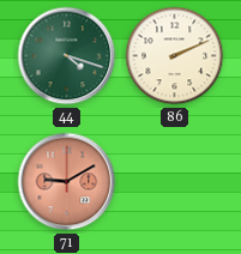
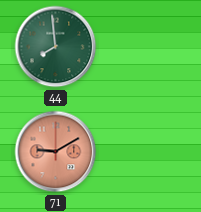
44: 4:18 -> 7:59
86: 2:11 -> none
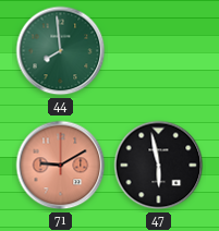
47: none -> 5:58
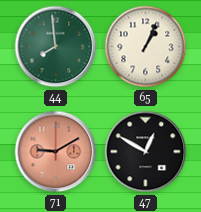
65: none -> 1:04
47: 5:58 -> 12:50
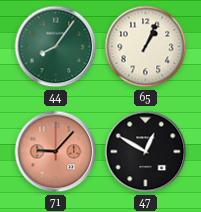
44: 7:59 -> 8:06
71: 9:10 -> 9:07
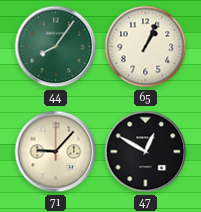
71 dial: salmon -> cream
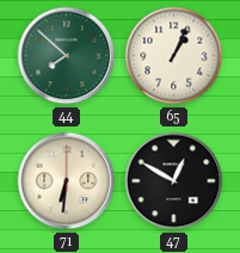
44: 8:06 -> 7:52
71: 9:07 -> 6:31
